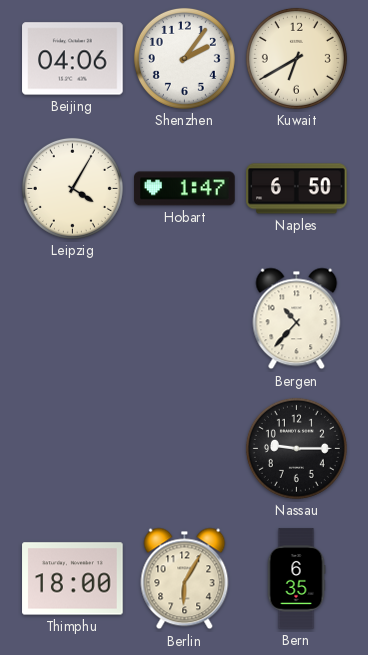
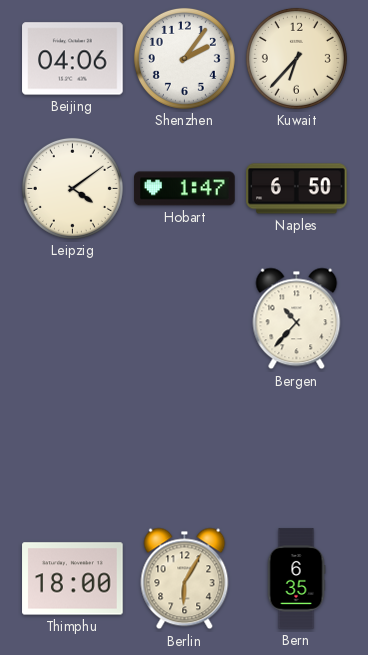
Kuwait: 6:40 -> 6:37
Leipzig: 4:05 -> 4:09
Nassau: 9:15 -> none
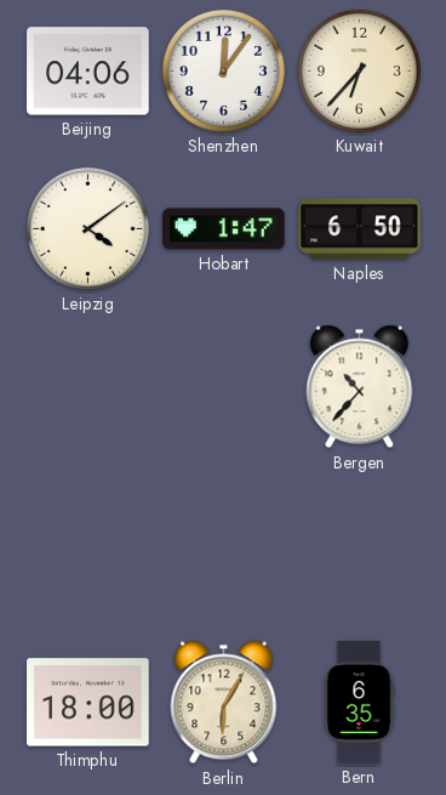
Shenzhen: 2:06 -> 12:06
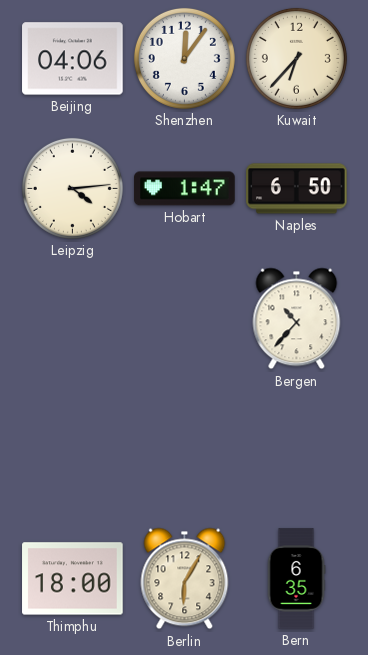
Leipzig: 4:09 -> 4:14
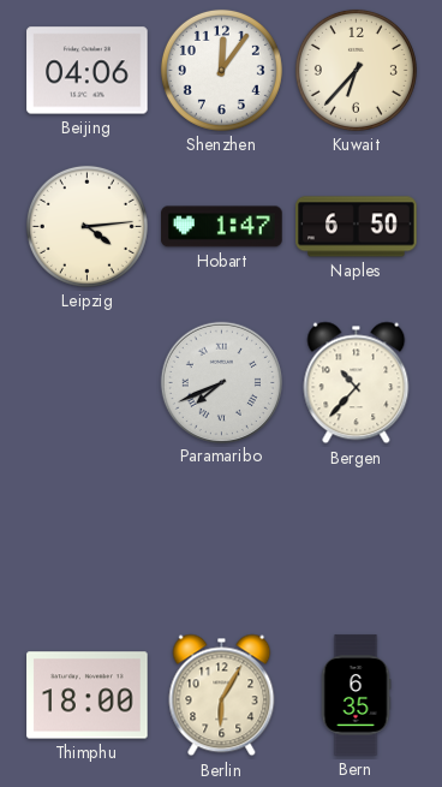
Paramaribo: none -> 7:41
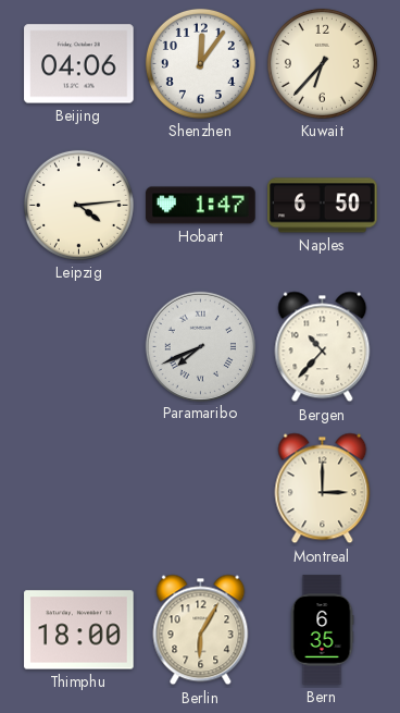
Montreal: none -> 3:00
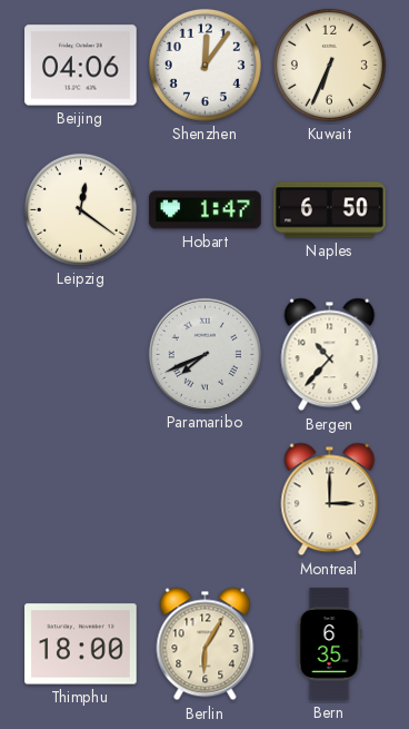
Kuwait: 6:37 -> 6:34
Leipzig: 4:14 -> 12:21
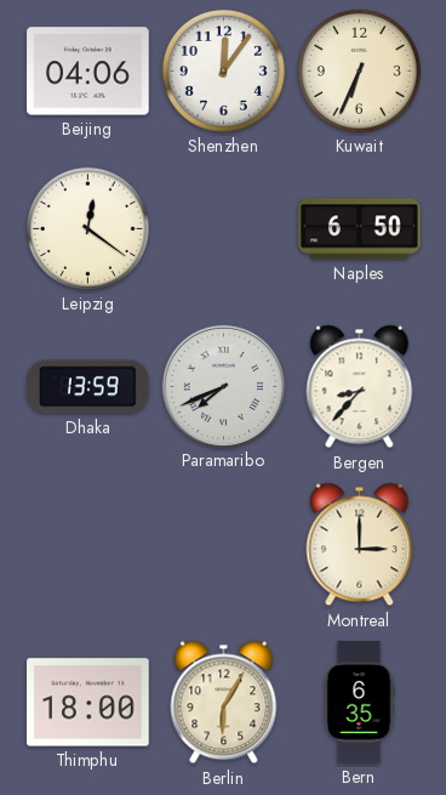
Hobart: 1:47 -> none
Dhaka: none -> 13:59
Bergen: 10:37 -> 8:37
